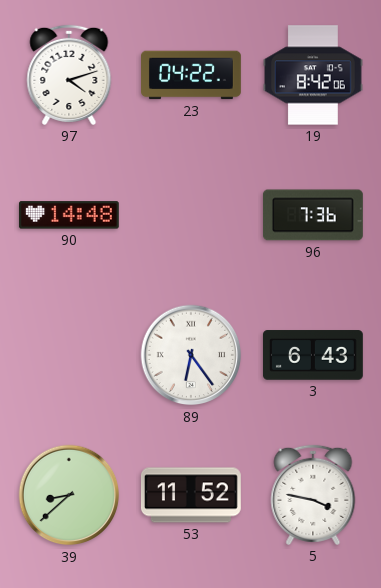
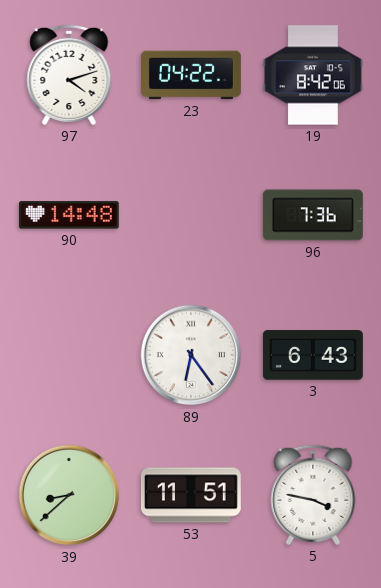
53: 11:52 -> 11:51
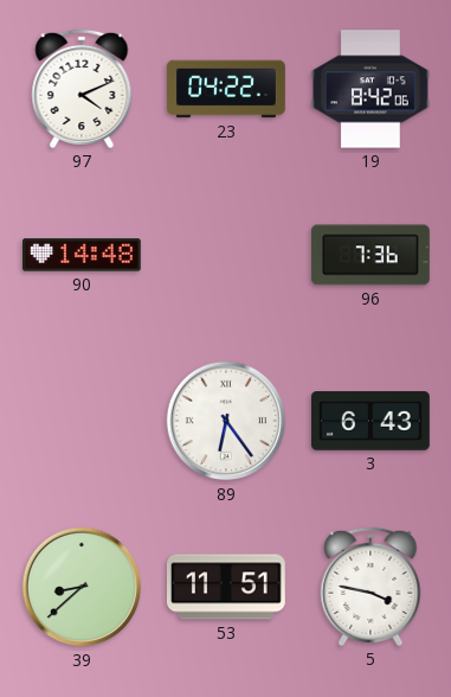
97: 4:12 -> 4:11
